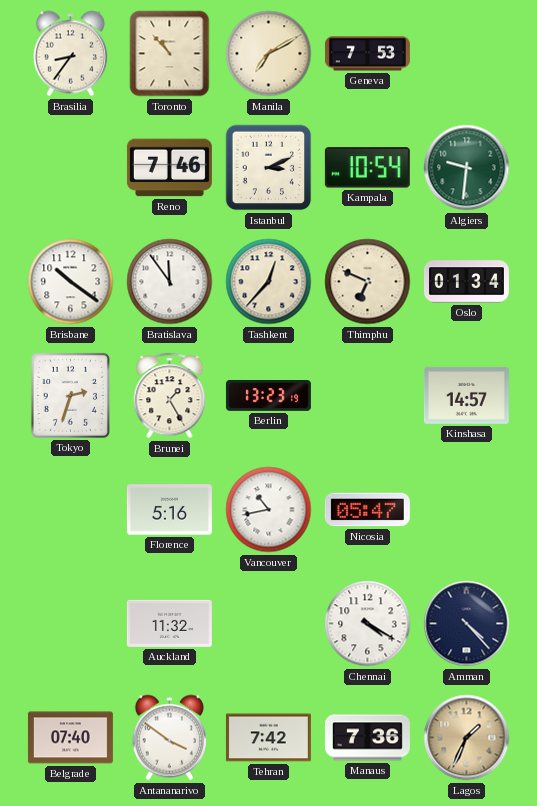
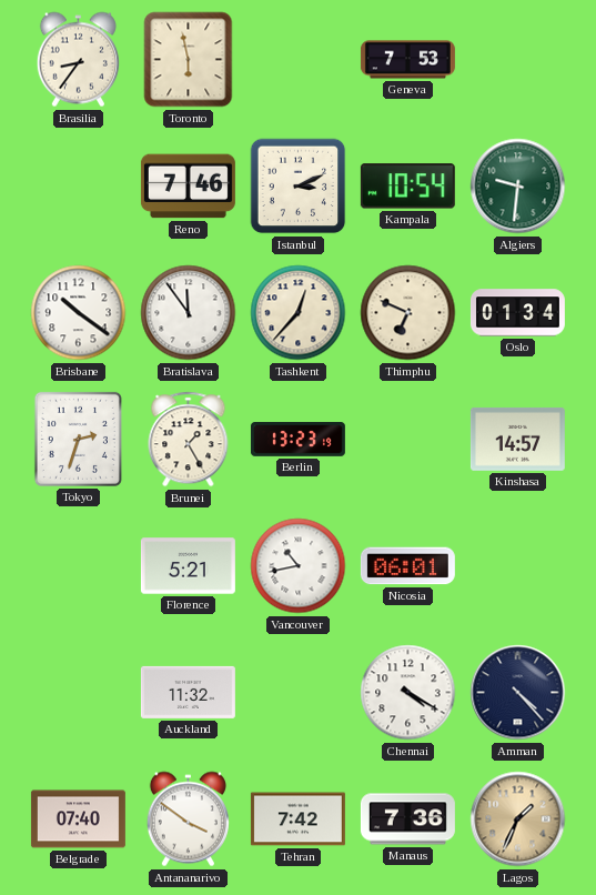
Toronto: 10:53 -> 5:58
Manila: 7:10 -> none
Florence: 5:16 -> 5:21
Nicosia: 05:47 -> 06:01
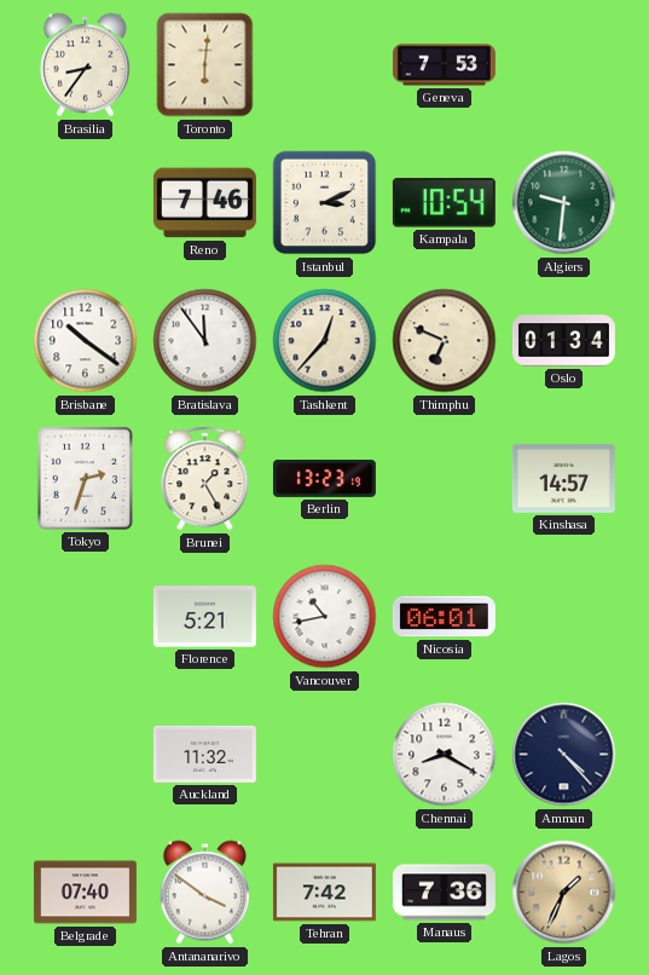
Toronto: 5:58 -> 6:01
Chennai: 4:20 -> 8:20
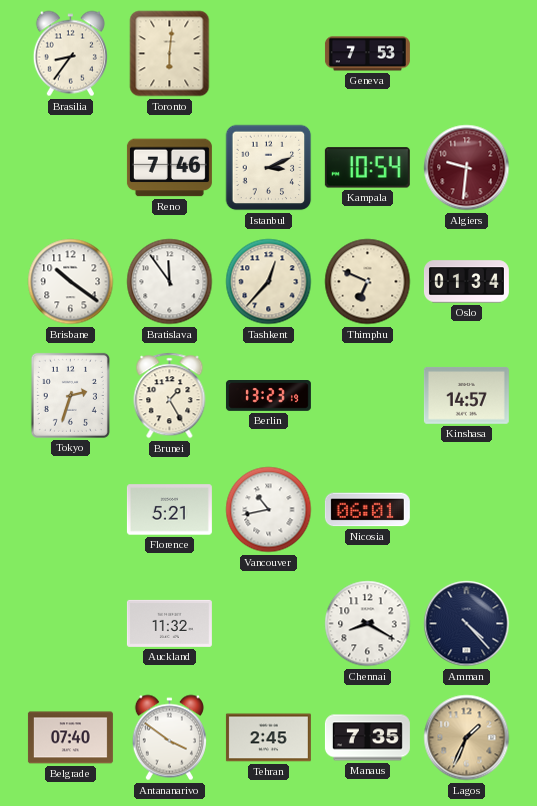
Algiers dial: green -> burgundy
Tehran: 7:42 -> 2:45
Manaus: 7:36 -> 7:35
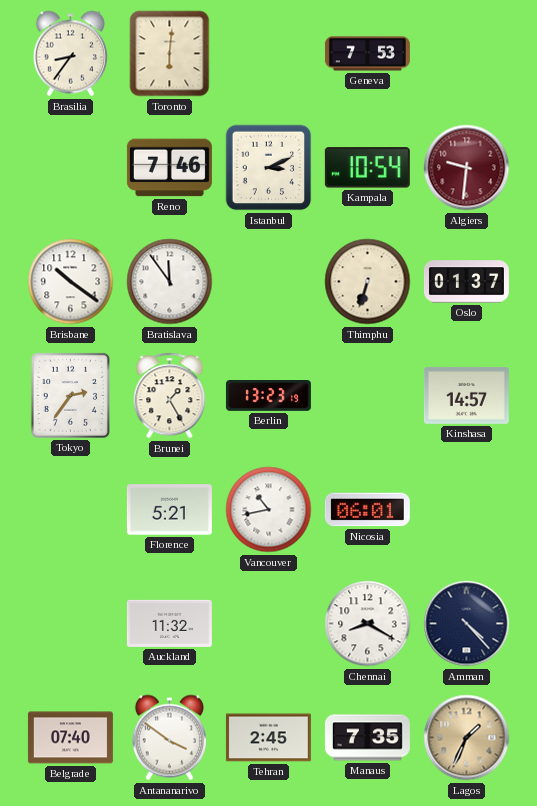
Tashkent: 12:37 -> none
Thimphu: 6:49 -> 6:33
Oslo: 01:34 -> 01:37
Tokyo: 2:33 -> 2:36
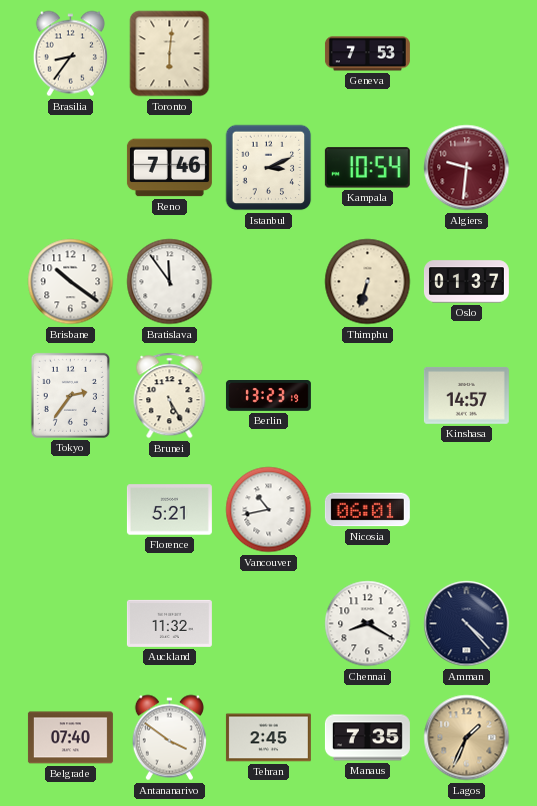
Brunei: 1:25 -> 5:25
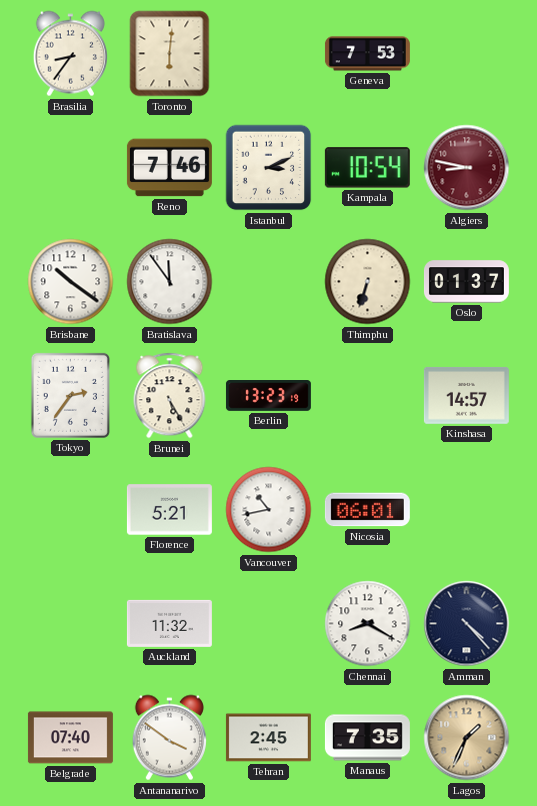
Algiers: 9:31 -> 8:47
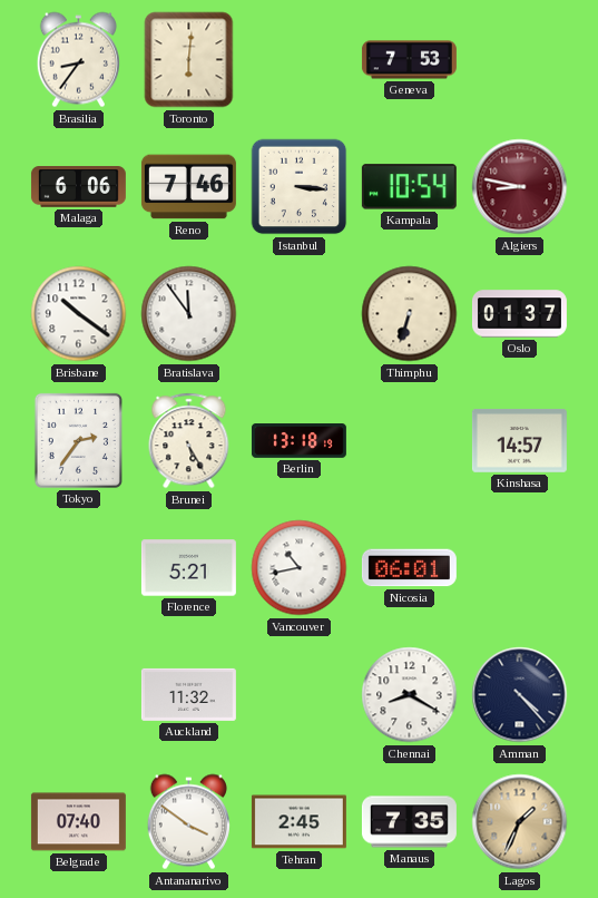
Malaga: none -> 6:06
Istanbul: 3:11 -> 3:16
Berlin: 13:23 -> 13:18
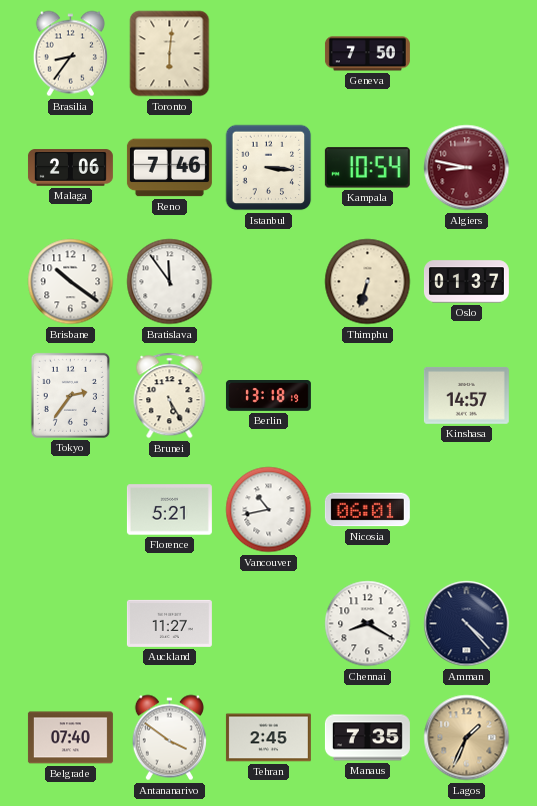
Geneva: 7:53 -> 7:50
Malaga: 6:06 -> 2:06
Auckland: 11:32 -> 11:27
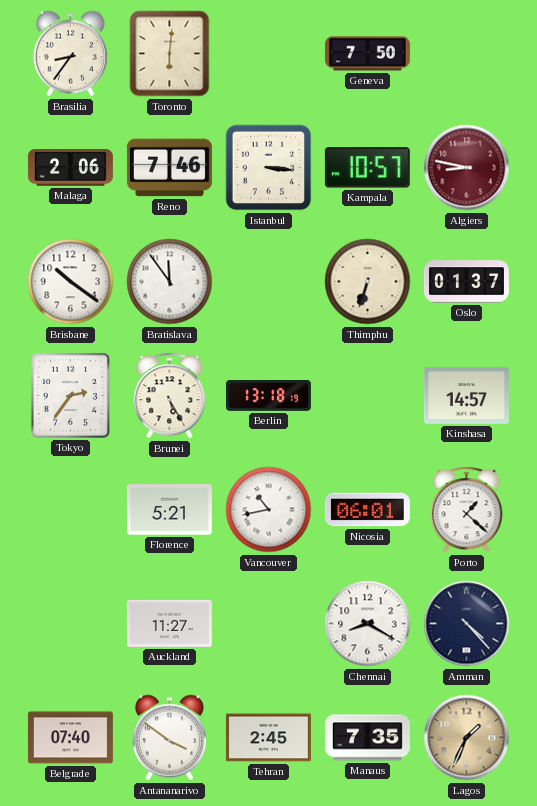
Kampala: 10:54 -> 10:57
Porto: none -> 1:22
